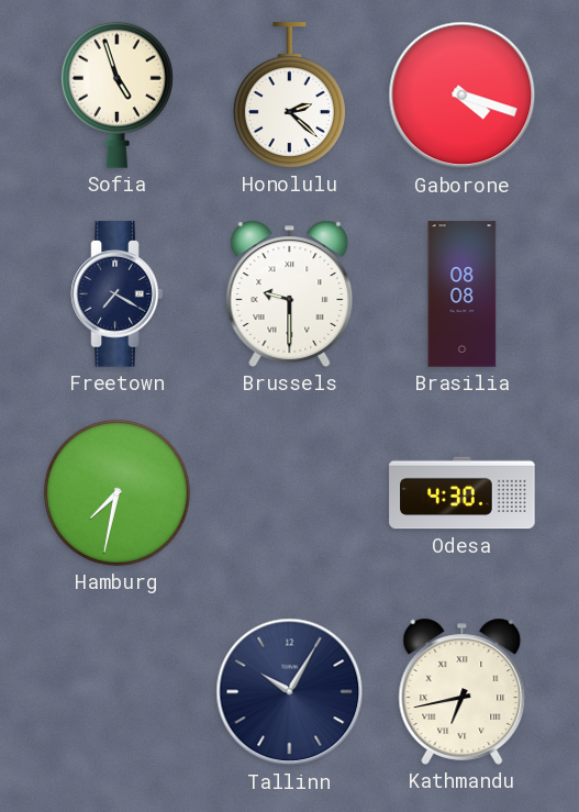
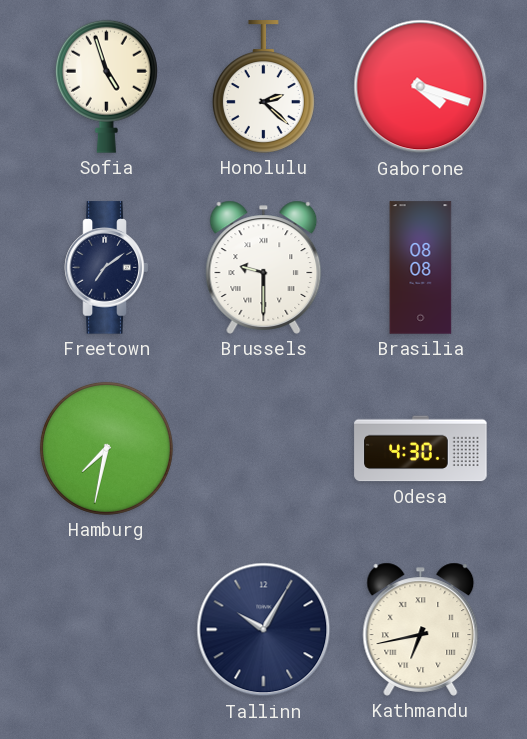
Freetown: 7:20 -> 7:09
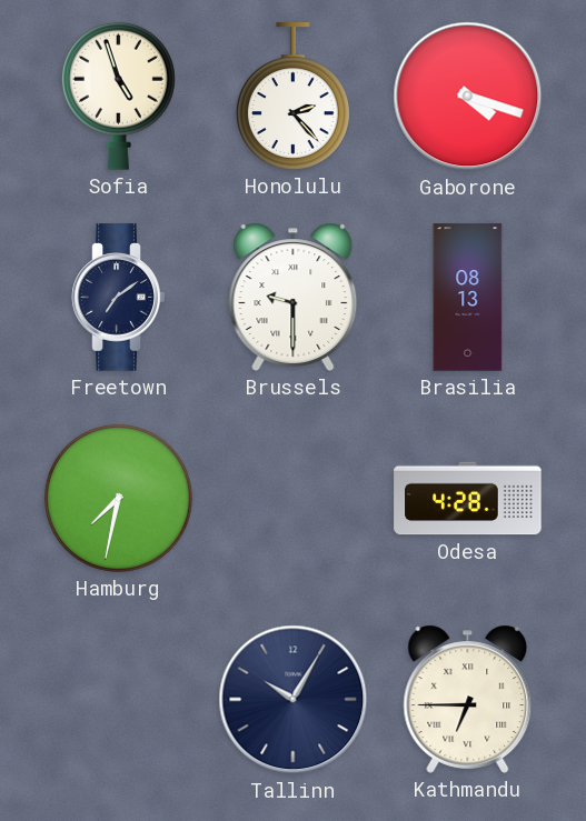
Honolulu: 2:22 -> 2:23
Brasilia: 08:08 -> 08:13
Odesa: 4:30 -> 4:28
Kathmandu: 6:43 -> 6:45
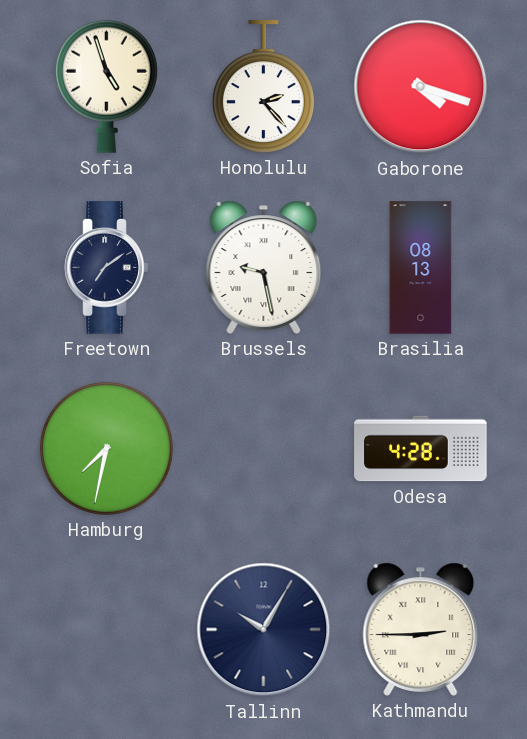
Brussels: 9:30 -> 9:28
Kathmandu: 6:45 -> 2:45
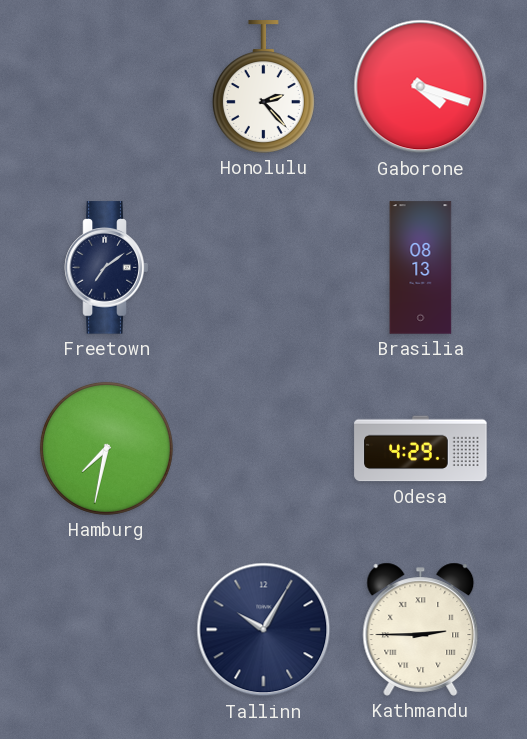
Sofia: 4:57 -> none
Brussels: 9:28 -> none
Odesa: 4:28 -> 4:29
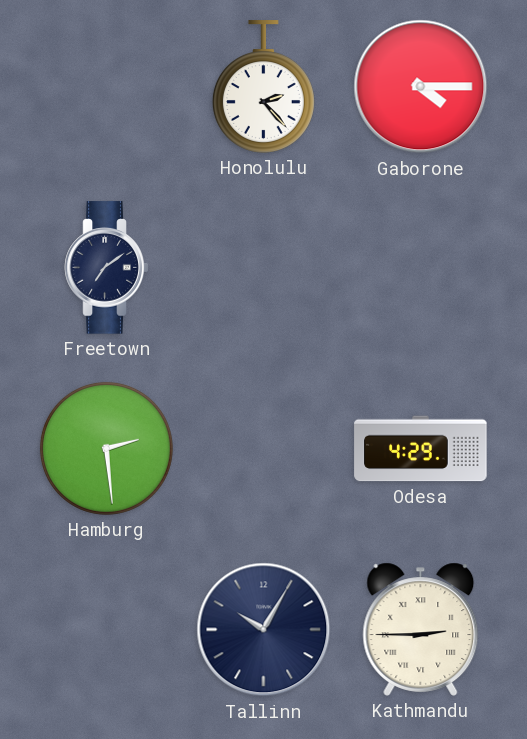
Gaborone: 4:18 -> 4:15
Brasilia: 08:13 -> none
Hamburg: 7:32 -> 2:29
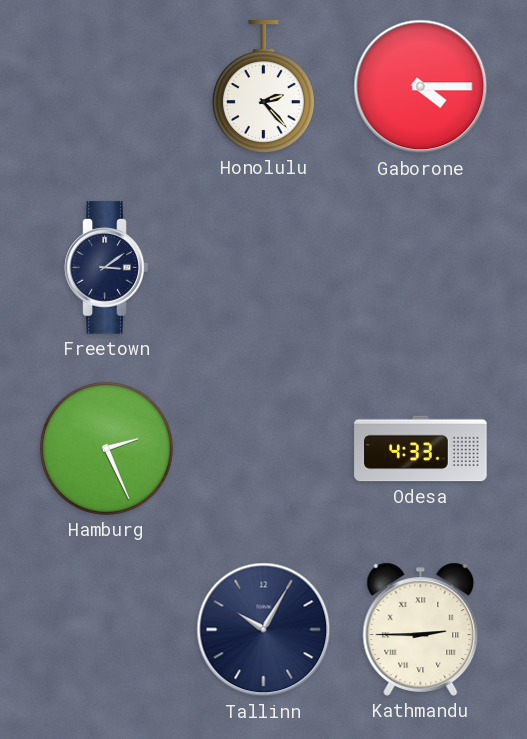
Freetown: 7:09 -> 3:09
Hamburg: 2:29 -> 2:26
Odesa: 4:29 -> 4:33
